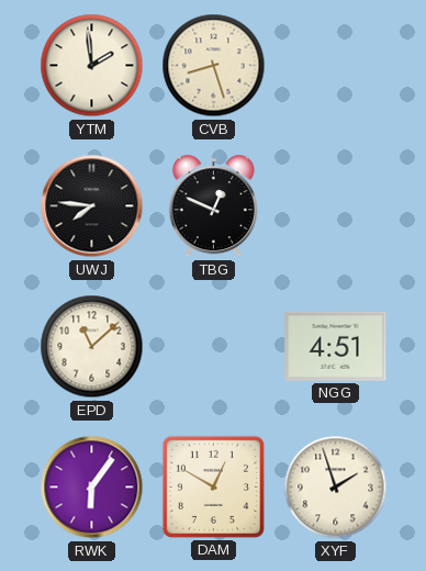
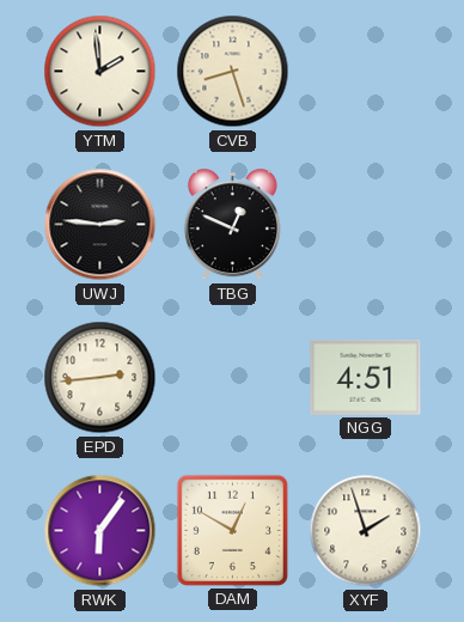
UWJ: 7:46 -> 2:46
EPD: 11:08 -> 2:44
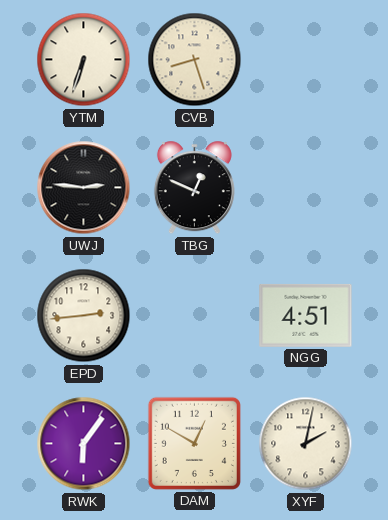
YTM: 1:59 -> 6:33
XYF: 1:57 -> 2:02
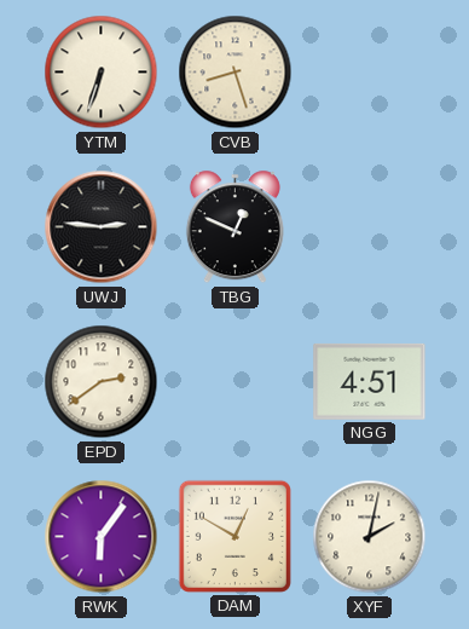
EPD: 2:44 -> 2:39
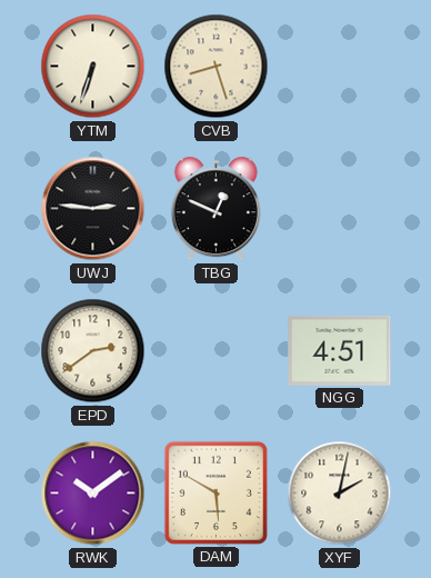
RWK: 6:06 -> 10:09
DAM: 12:50 -> 5:50
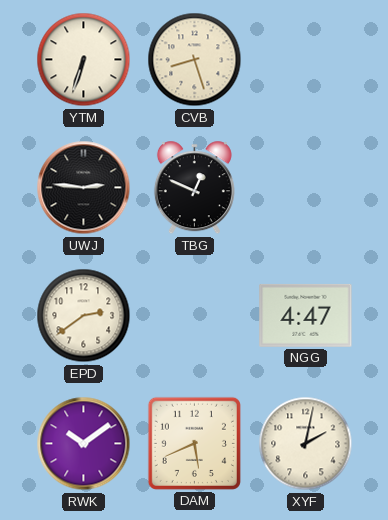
NGG: 4:51 -> 4:47
DAM: 5:50 -> 5:41
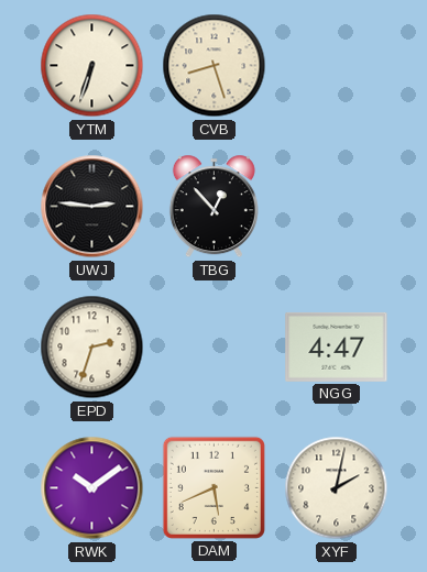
TBG: 12:49 -> 12:53
EPD: 2:39 -> 2:33
